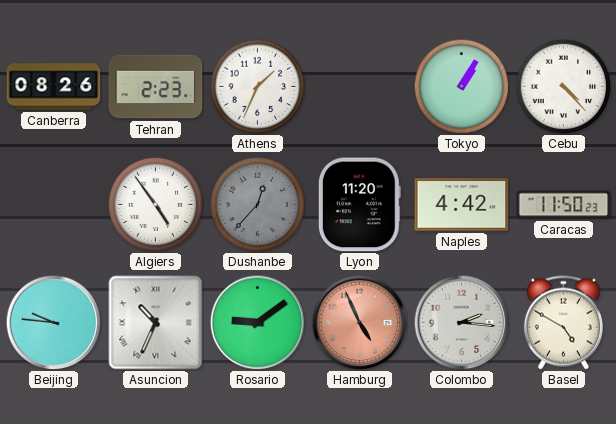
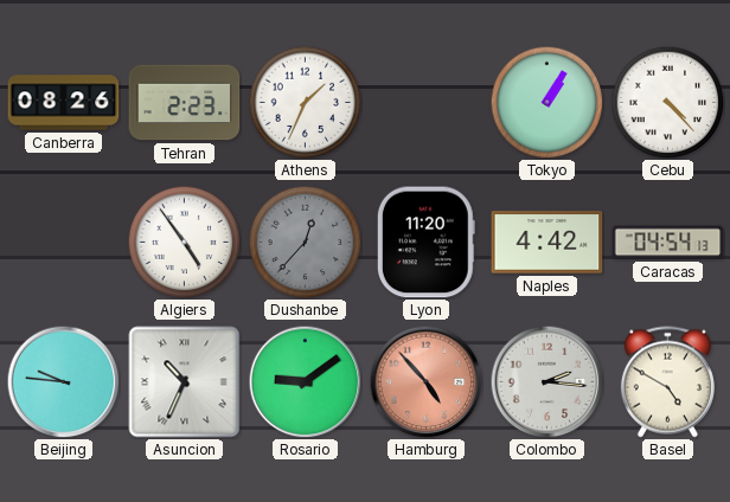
Caracas: 11:50 -> 04:54
Hamburg: 4:56 -> 4:53
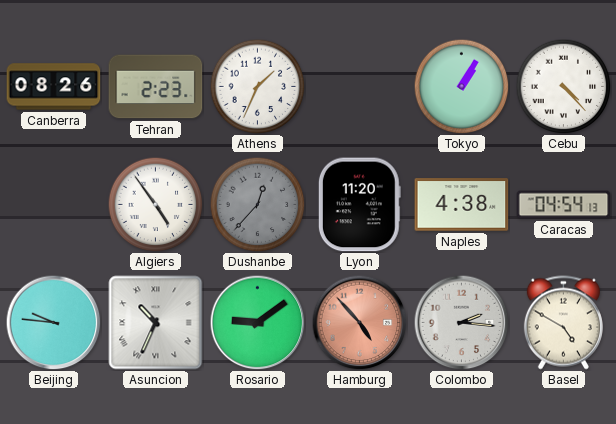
Naples: 4:42 -> 4:38
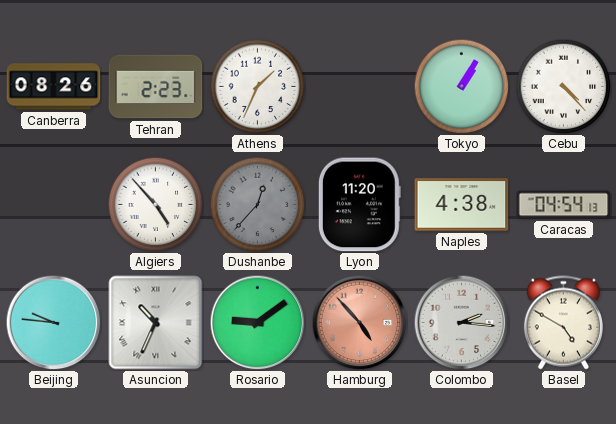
Algiers: 4:54 -> 4:53
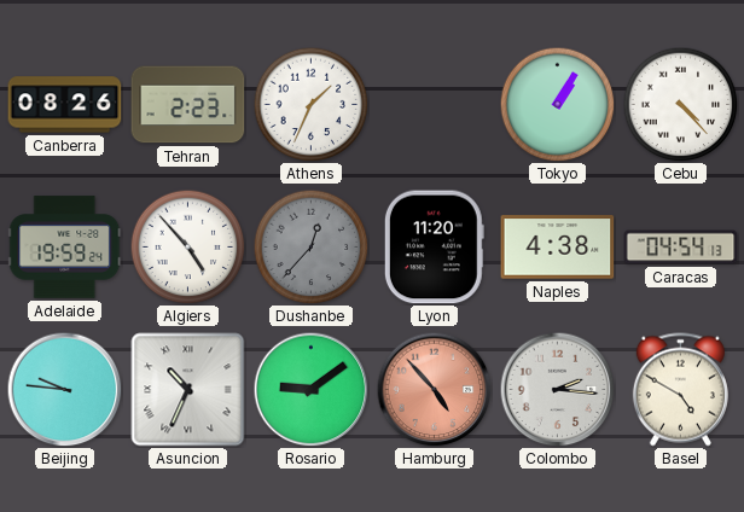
Adelaide: none -> 19:59
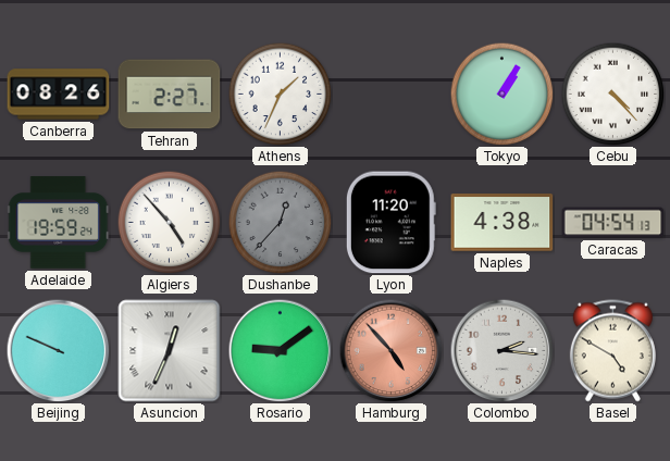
Tehran: 2:23 -> 2:27
Beijing: 9:46 -> 9:49
Asuncion: 10:34 -> 12:34
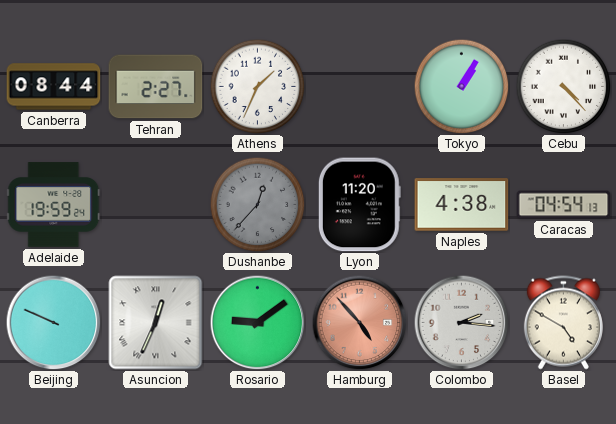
Canberra: 08:26 -> 08:44
Algiers: 4:53 -> none
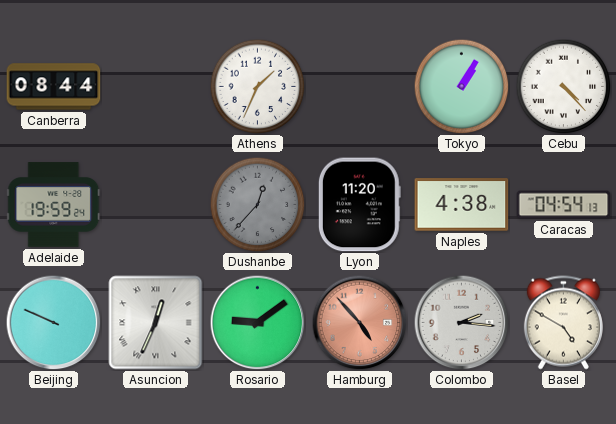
Tehran: 2:27 -> none
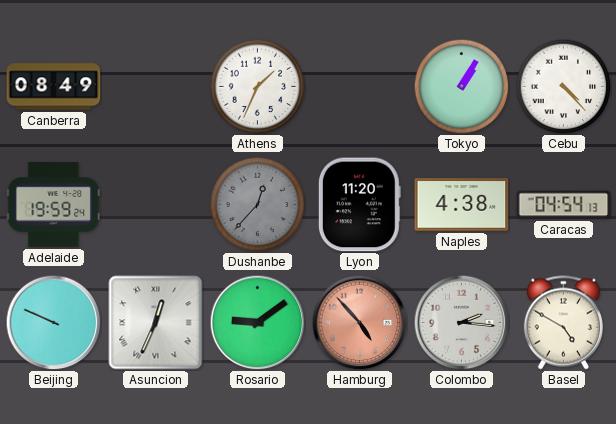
Canberra: 08:44 -> 08:49
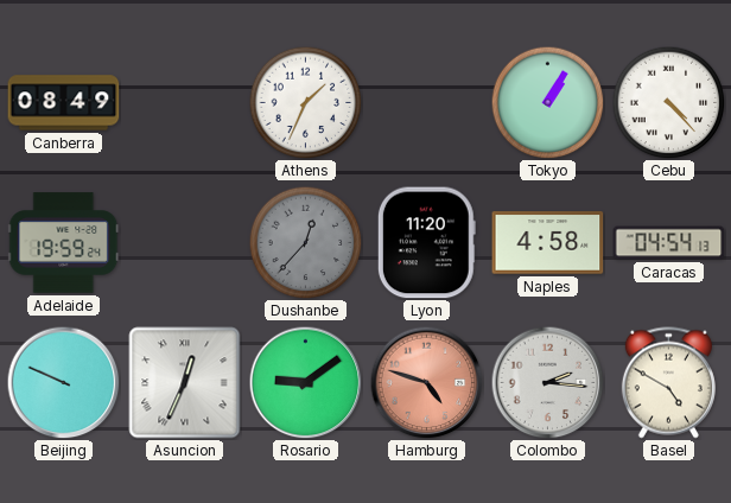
Naples: 4:38 -> 4:58
Hamburg: 4:53 -> 4:48
